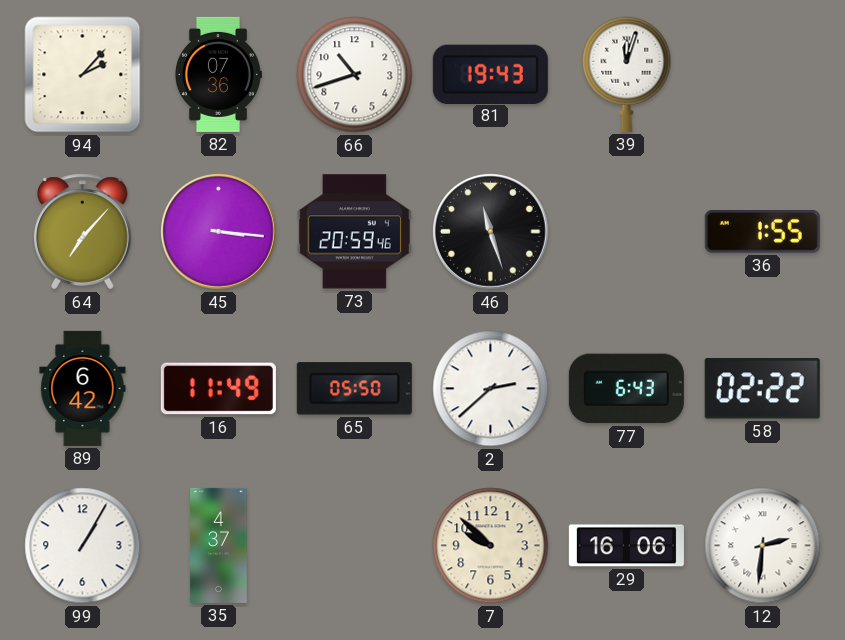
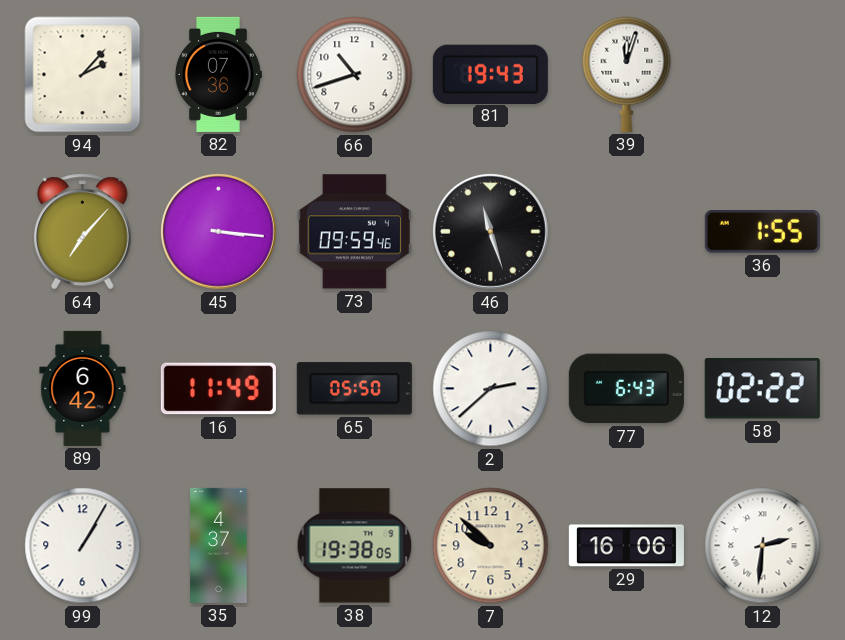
73: 20:59 -> 09:59
38: none -> 19:38
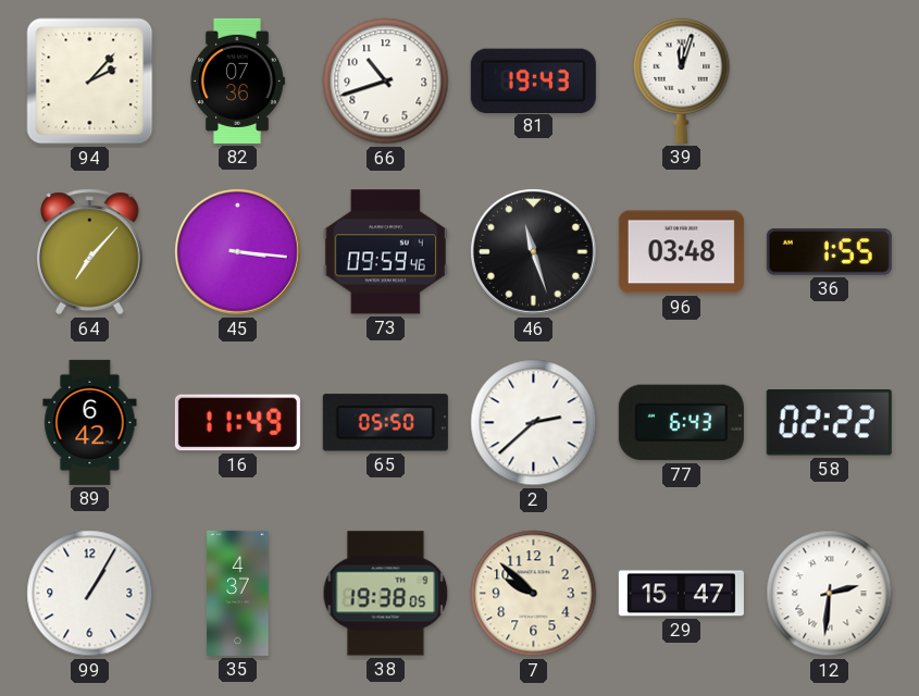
96: none -> 03:48
29: 16:06 -> 15:47
